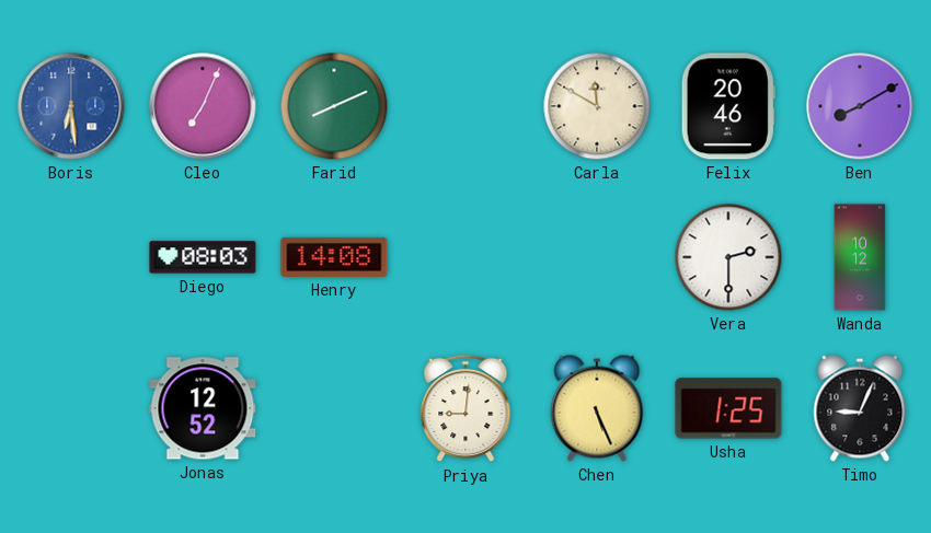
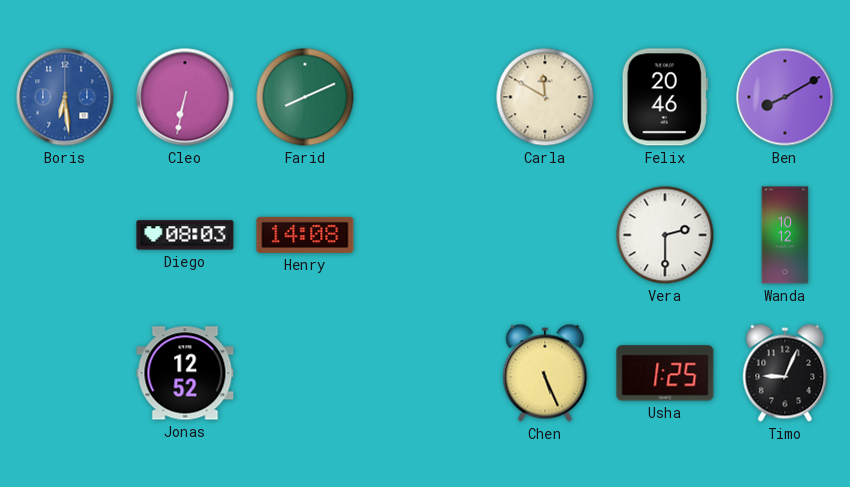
Cleo: 7:04 -> 6:32
Priya: 9:01 -> none
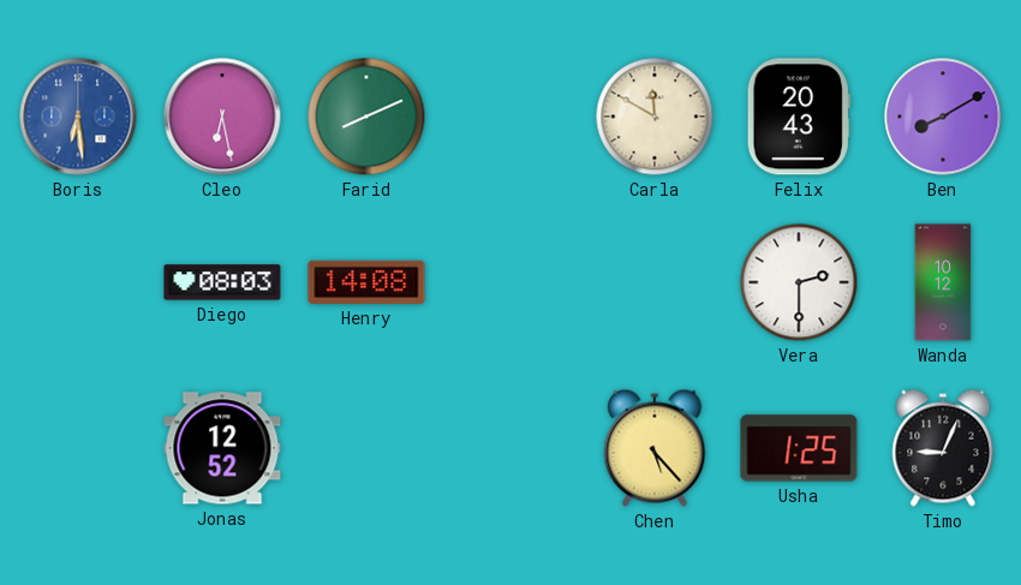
Cleo: 6:32 -> 6:28
Felix: 20:46 -> 20:43
Chen: 5:26 -> 5:23
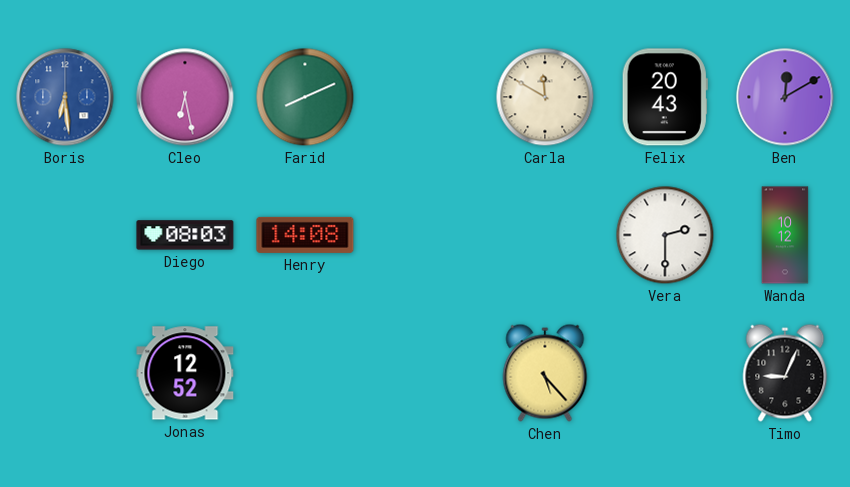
Ben: 8:10 -> 12:10
Usha: 1:25 -> none
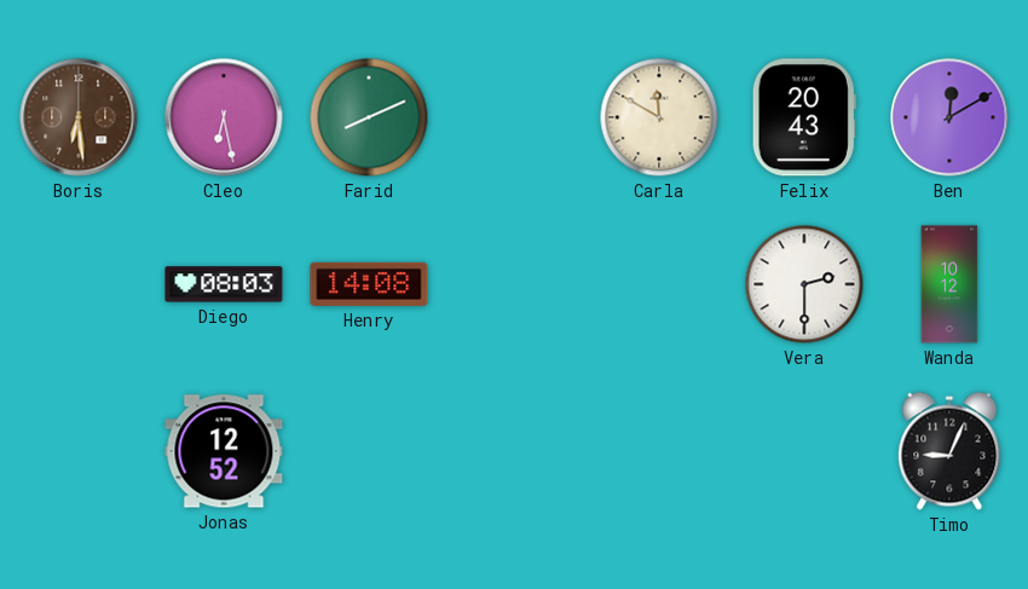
Boris dial: blue -> brown
Chen: 5:23 -> none
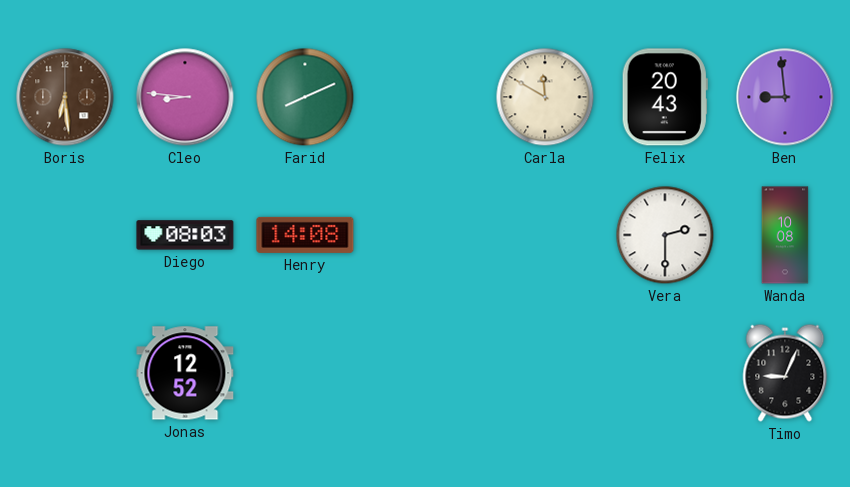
Cleo: 6:28 -> 8:46
Ben: 12:10 -> 8:59
Wanda: 10:12 -> 10:08
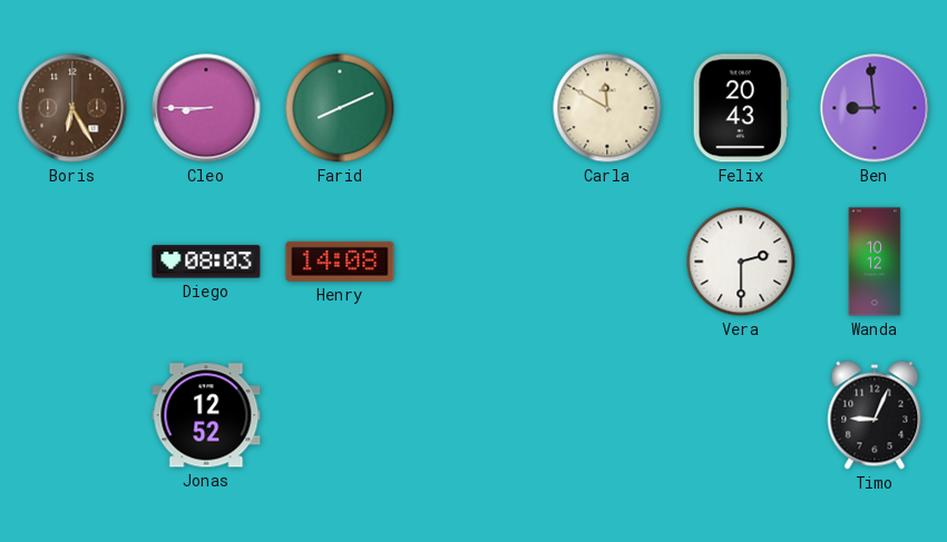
Boris: 6:29 -> 6:25
Cleo: 8:46 -> 8:45
Wanda: 10:08 -> 10:12
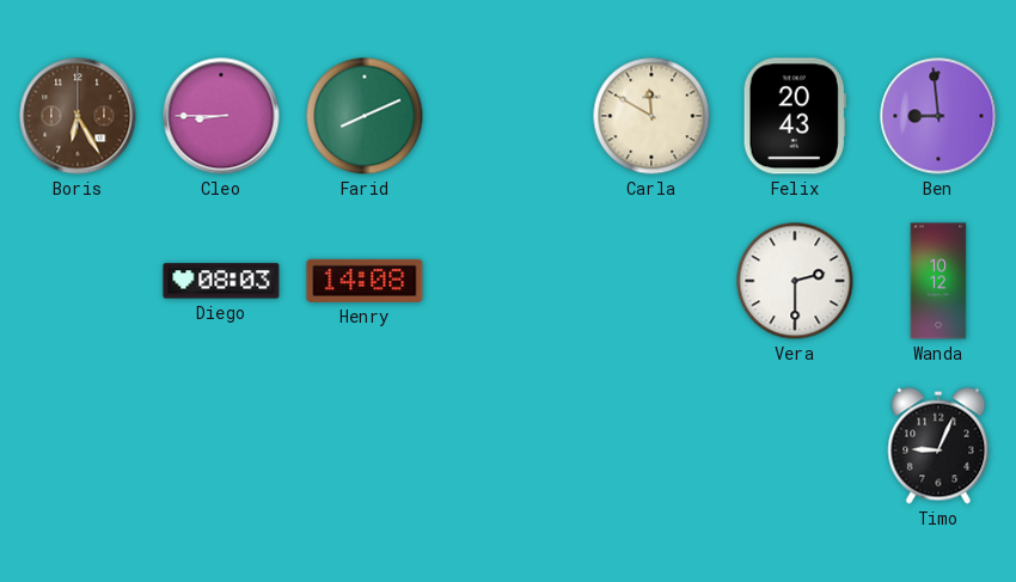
Jonas: 12:52 -> none
